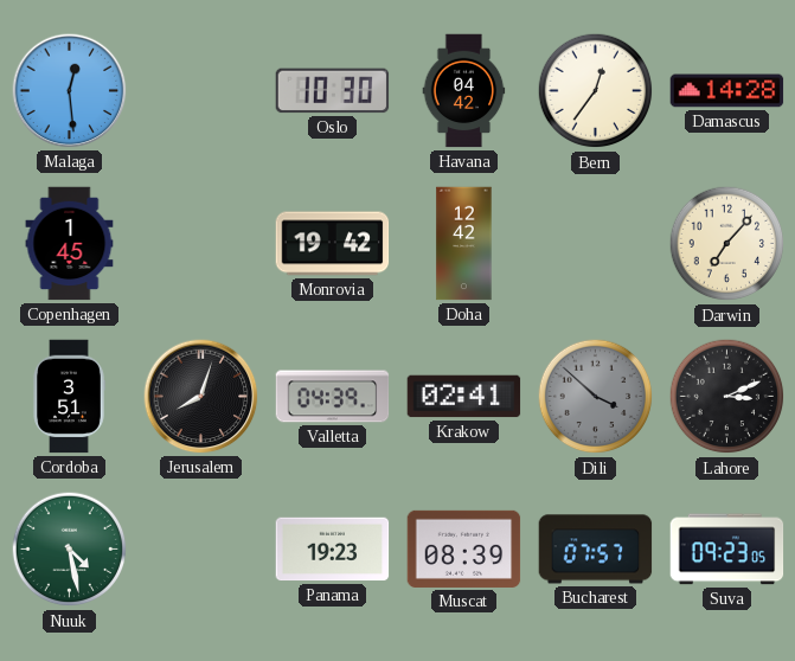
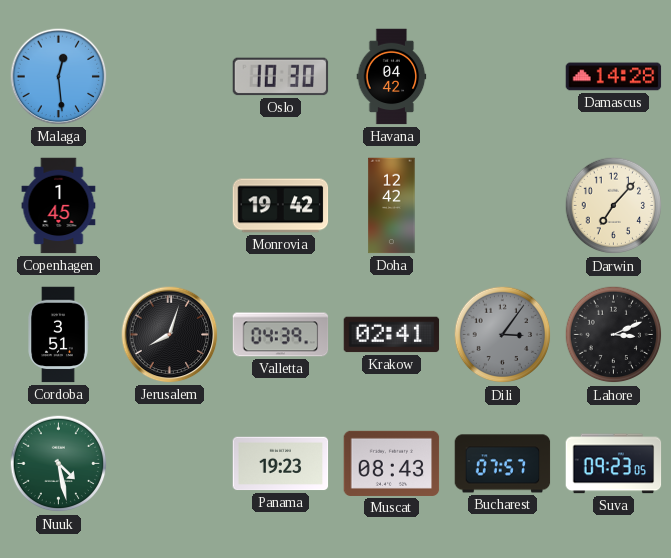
Bern: 12:36 -> none
Dili: 3:52 -> 3:06
Muscat: 08:39 -> 08:43
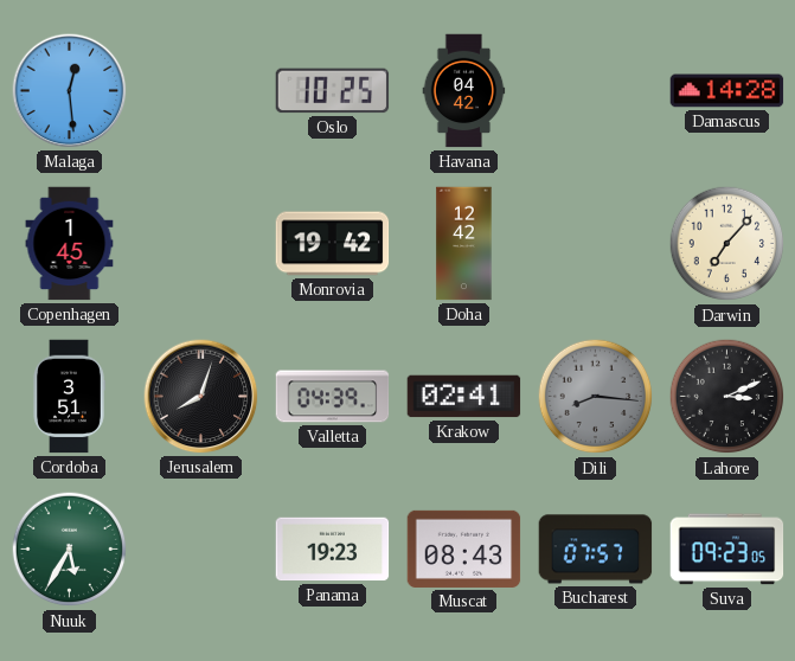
Oslo: 10:30 -> 10:25
Dili: 3:06 -> 8:16
Nuuk: 4:28 -> 5:35
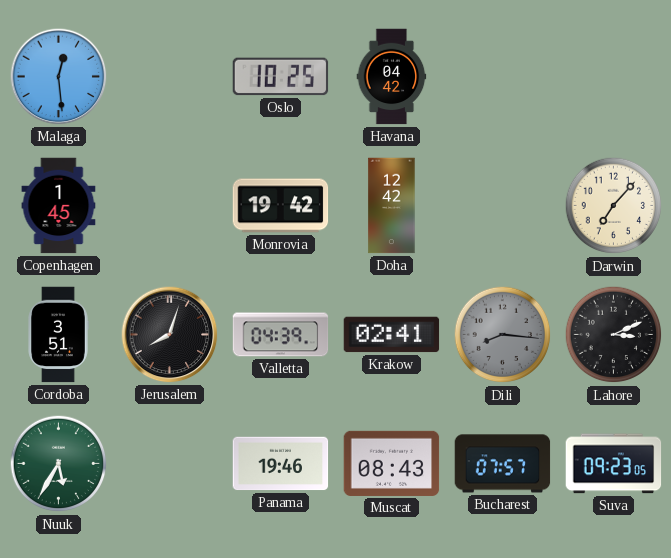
Damascus: 14:28 -> none
Panama: 19:23 -> 19:46
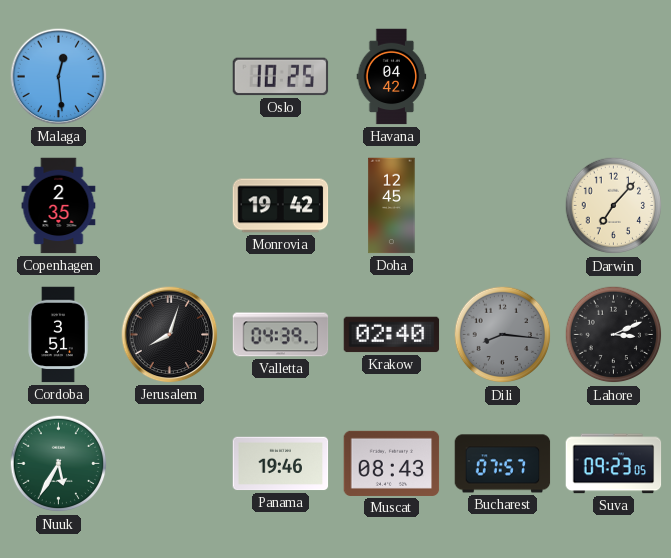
Copenhagen: 1:45 -> 2:35
Doha: 12:42 -> 12:45
Krakow: 02:41 -> 02:40
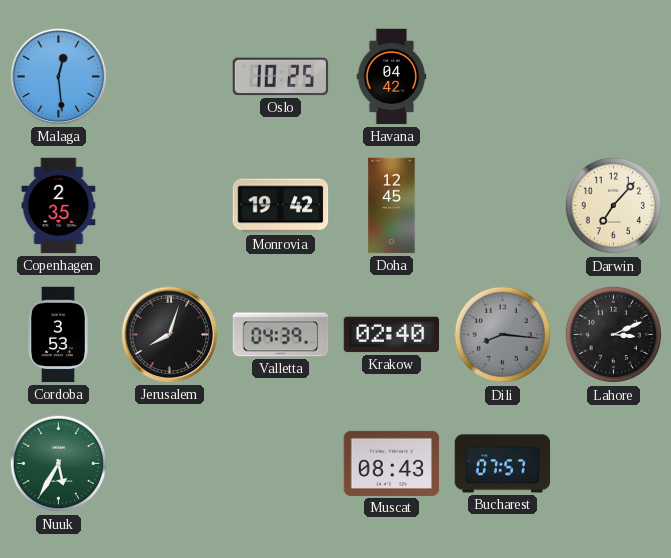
Cordoba: 3:51 -> 3:53
Panama: 19:46 -> none
Suva: 09:23 -> none
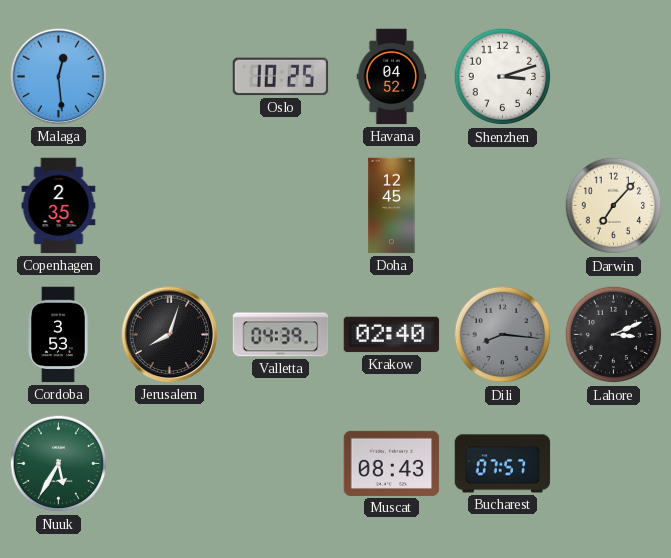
Havana: 04:42 -> 04:52
Shenzhen: none -> 3:12
Monrovia: 19:42 -> none
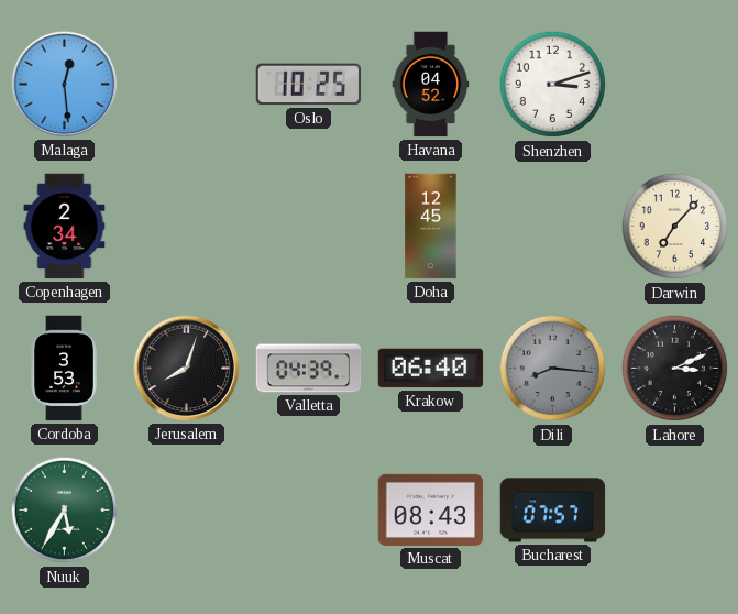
Copenhagen: 2:35 -> 2:34
Krakow: 02:40 -> 06:40
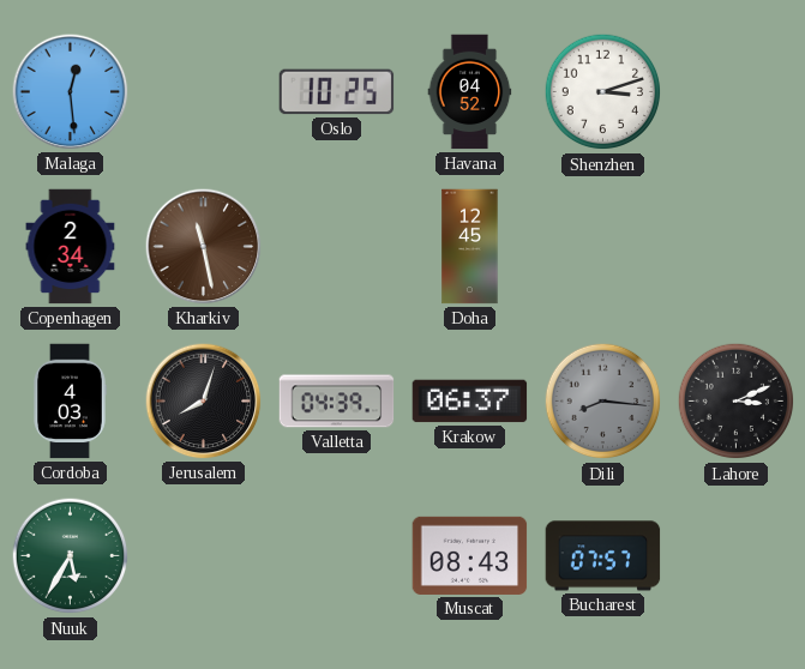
Kharkiv: none -> 11:28
Darwin: 7:07 -> none
Cordoba: 3:53 -> 4:03
Krakow: 06:40 -> 06:37
